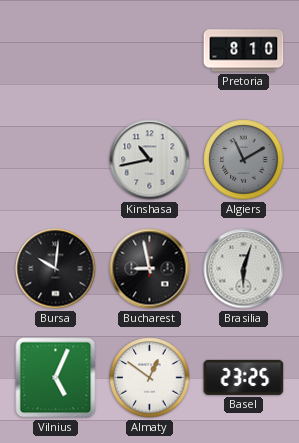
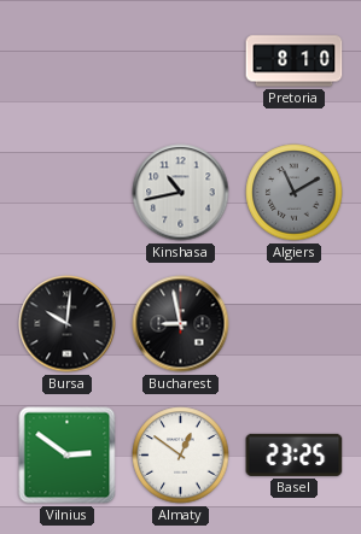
Brasilia: 6:03 -> none
Vilnius: 5:04 -> 2:51
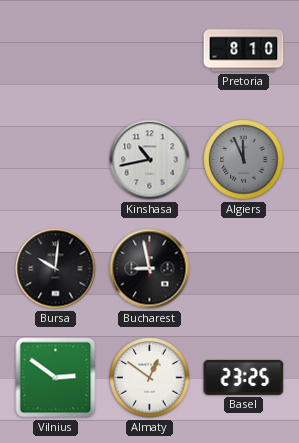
Algiers: 11:10 -> 11:56
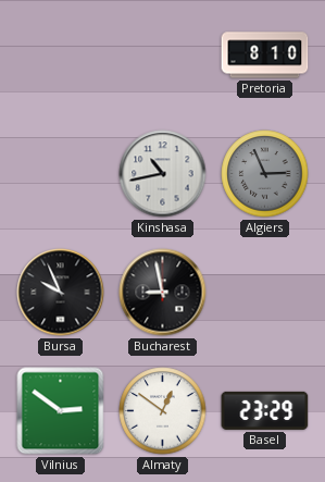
Algiers: 11:56 -> 2:56
Bursa: 10:01 -> 9:56
Basel: 23:25 -> 23:29
